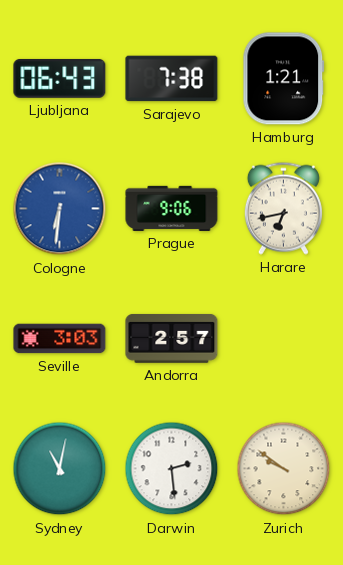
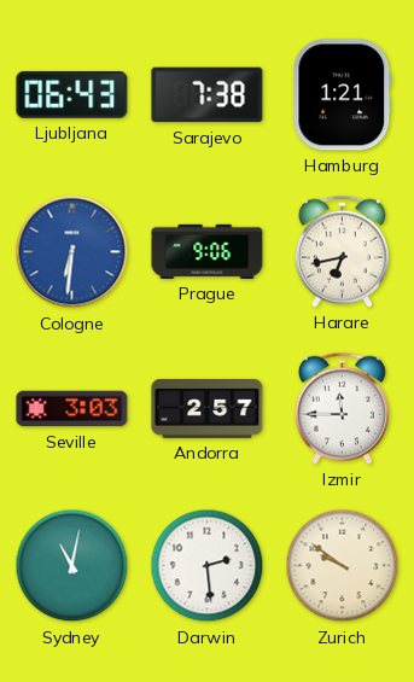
Izmir: none -> 11:45
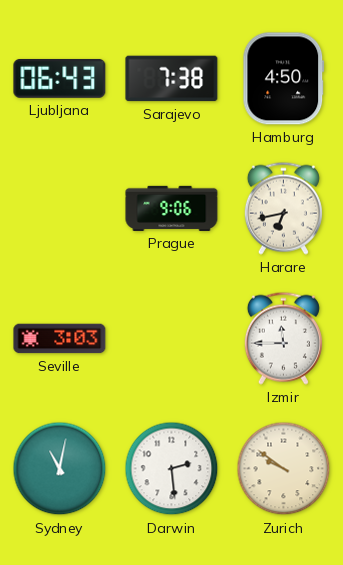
Hamburg: 1:21 -> 4:50
Cologne: 6:31 -> none
Andorra: 2:57 -> none
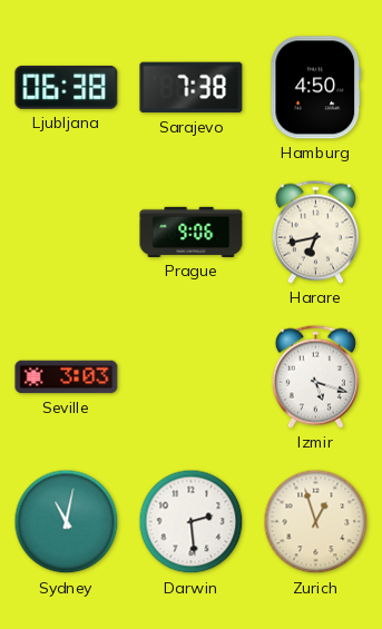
Ljubljana: 06:43 -> 06:38
Izmir: 11:45 -> 5:18
Zurich: 9:51 -> 12:57
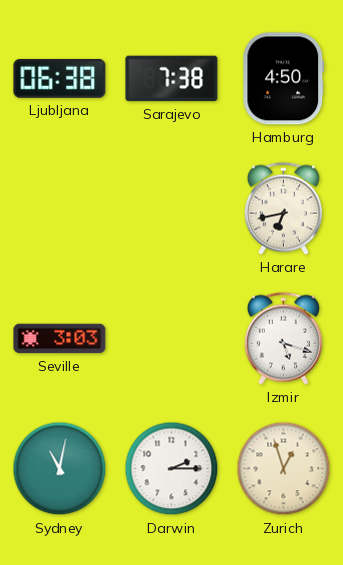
Prague: 9:06 -> none
Darwin: 2:29 -> 2:15
